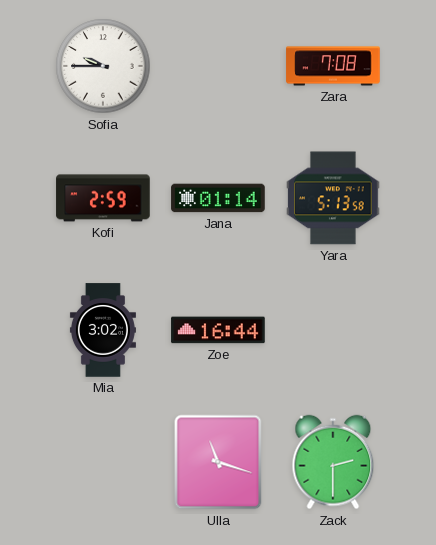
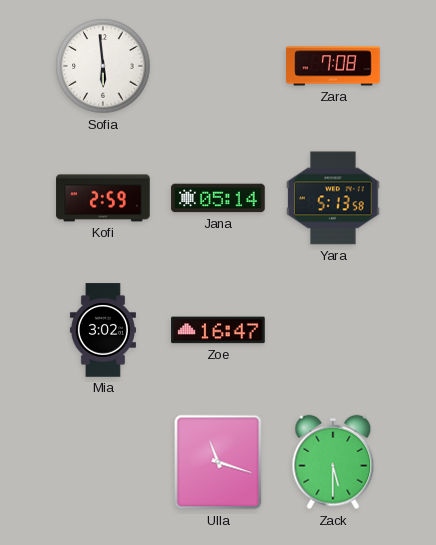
Sofia: 9:45 -> 5:59
Jana: 01:14 -> 05:14
Zoe: 16:44 -> 16:47
Zack: 2:30 -> 5:30
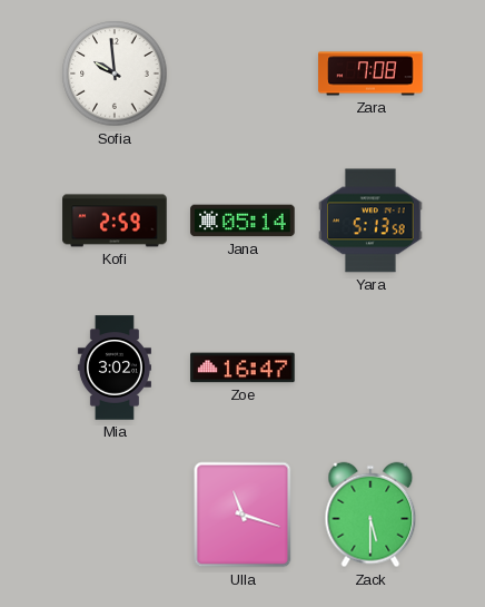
Sofia: 5:59 -> 9:59
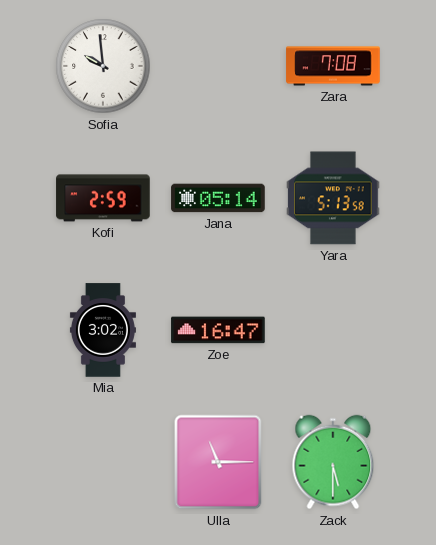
Ulla: 11:18 -> 11:15
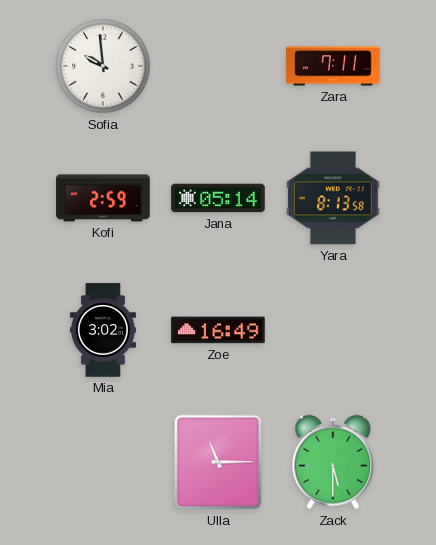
Zara: 7:08 -> 7:11
Yara: 5:13 -> 8:13
Zoe: 16:47 -> 16:49
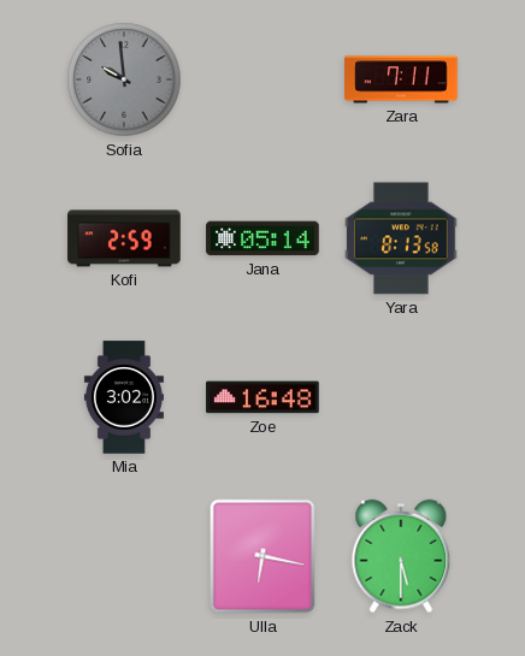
Sofia dial: white -> grey
Zoe: 16:49 -> 16:48
Ulla: 11:15 -> 6:17
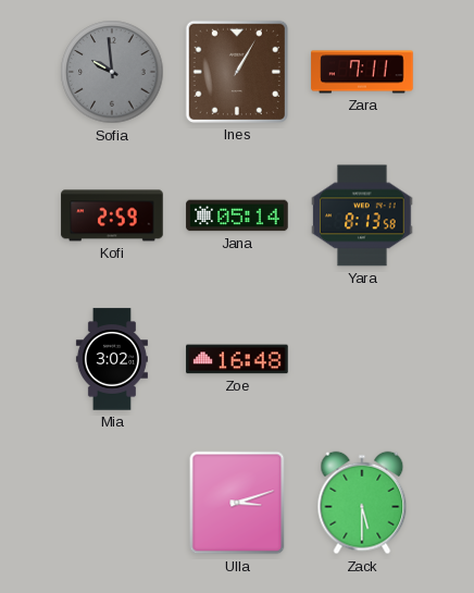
Ines: none -> 1:05
Ulla: 6:17 -> 3:12
